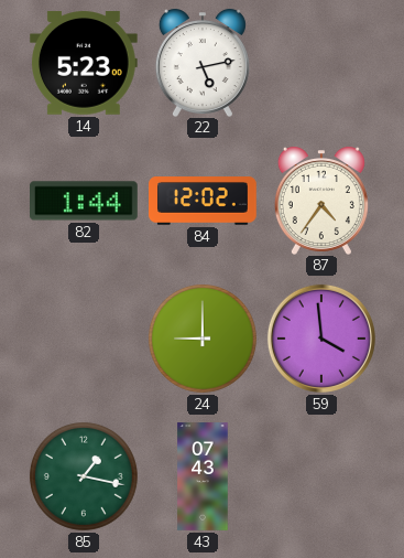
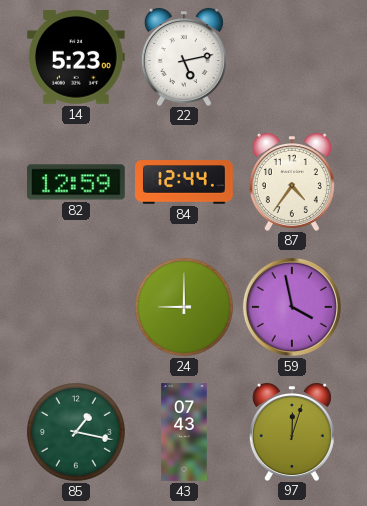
82: 1:44 -> 12:59
84: 12:02 -> 12:44
59: 3:59 -> 3:58
97: none -> 12:03
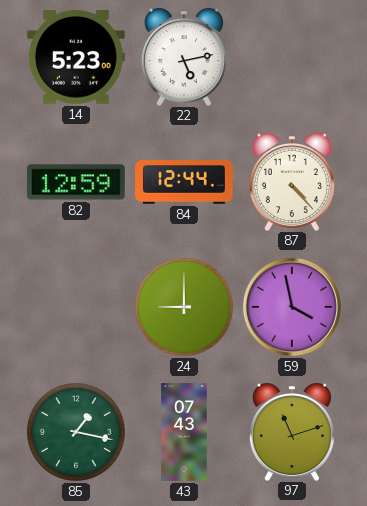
87: 4:36 -> 4:23
97: 12:03 -> 11:12
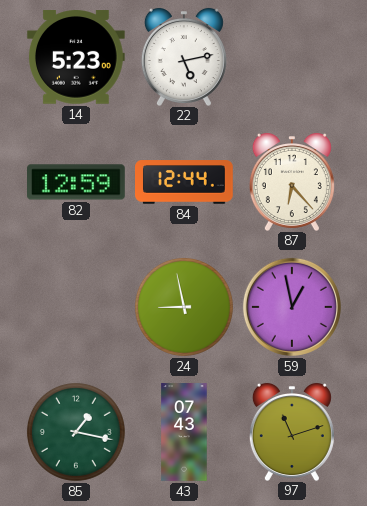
87: 4:23 -> 6:23
24: 9:00 -> 8:58
59: 3:58 -> 12:58
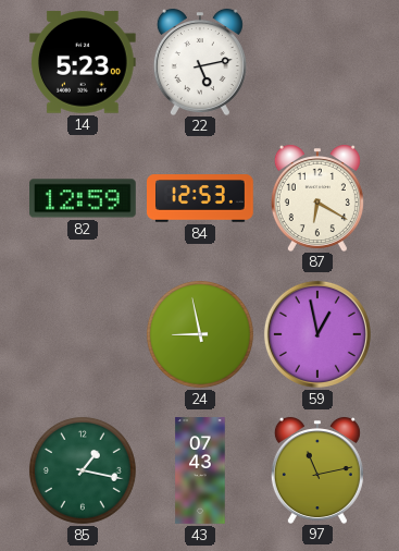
84: 12:44 -> 12:53
87: 6:23 -> 6:20
97: 11:12 -> 11:13
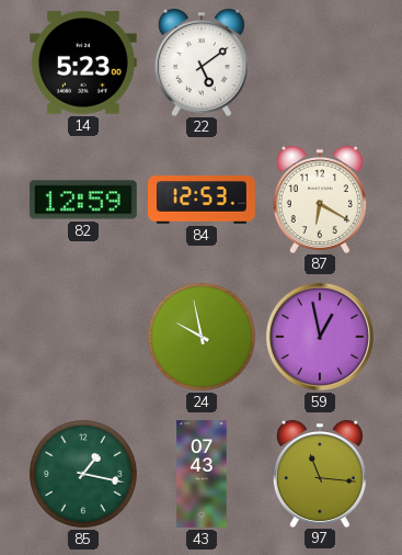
22: 5:13 -> 5:09
24: 8:58 -> 9:58
97: 11:13 -> 11:16
